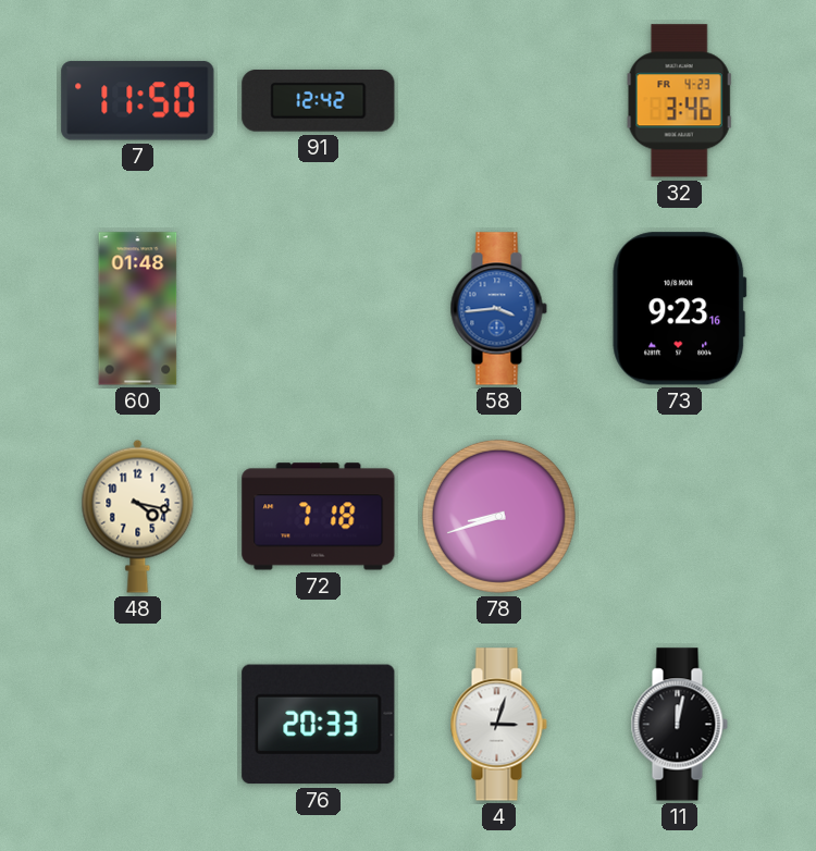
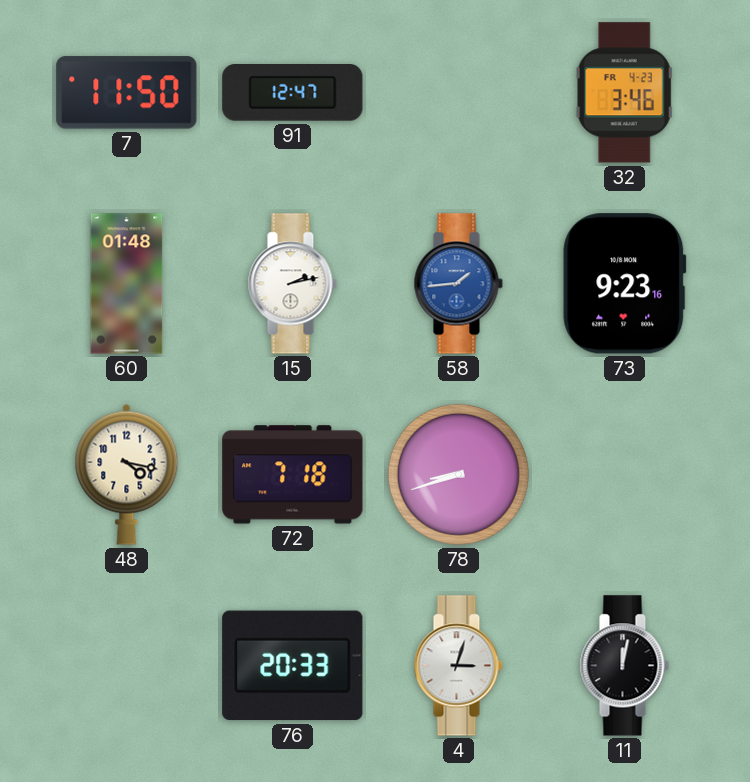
91: 12:42 -> 12:47
15: none -> 2:13
58: 3:44 -> 1:44
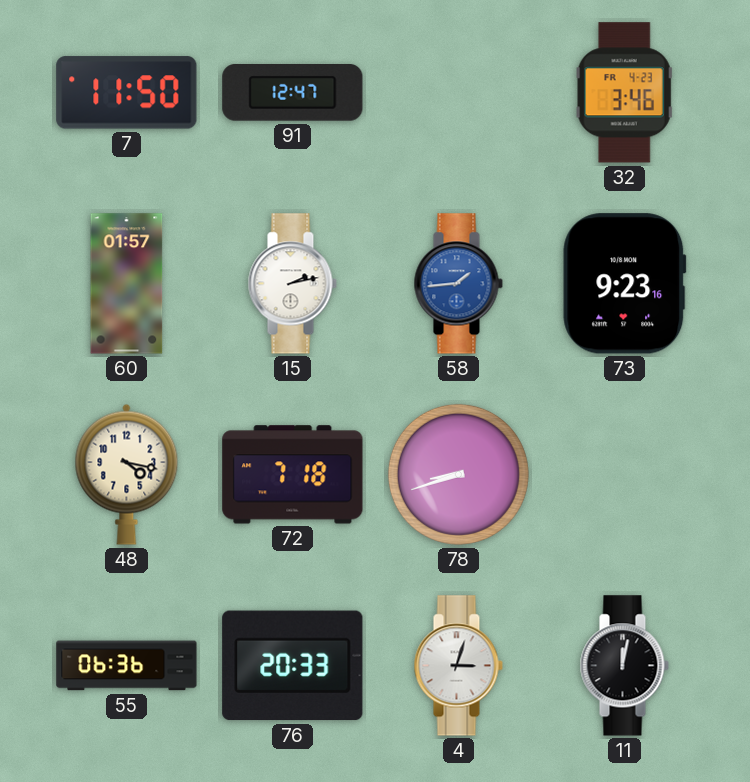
60: 01:48 -> 01:57
55: none -> 06:36
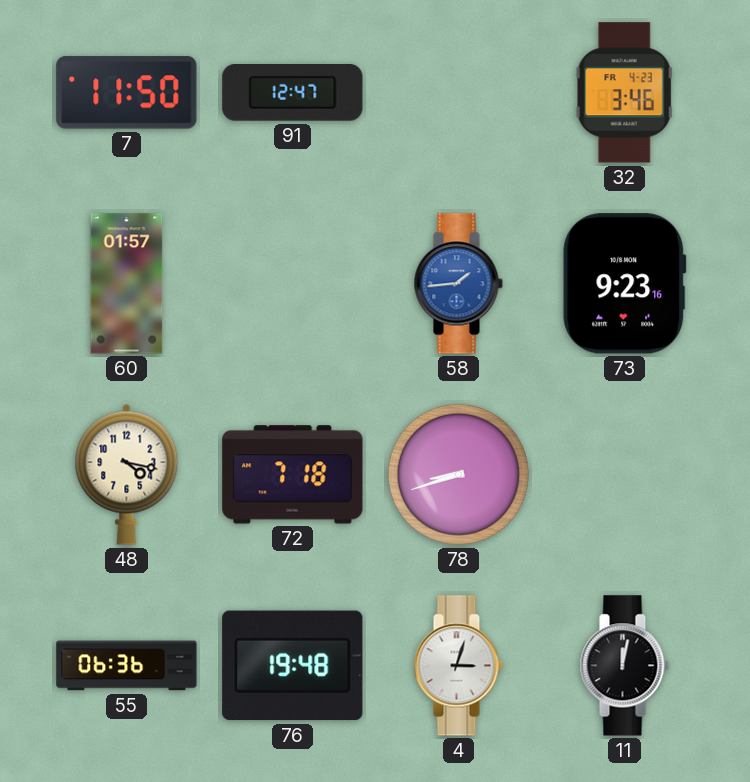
15: 2:13 -> none
76: 20:33 -> 19:48
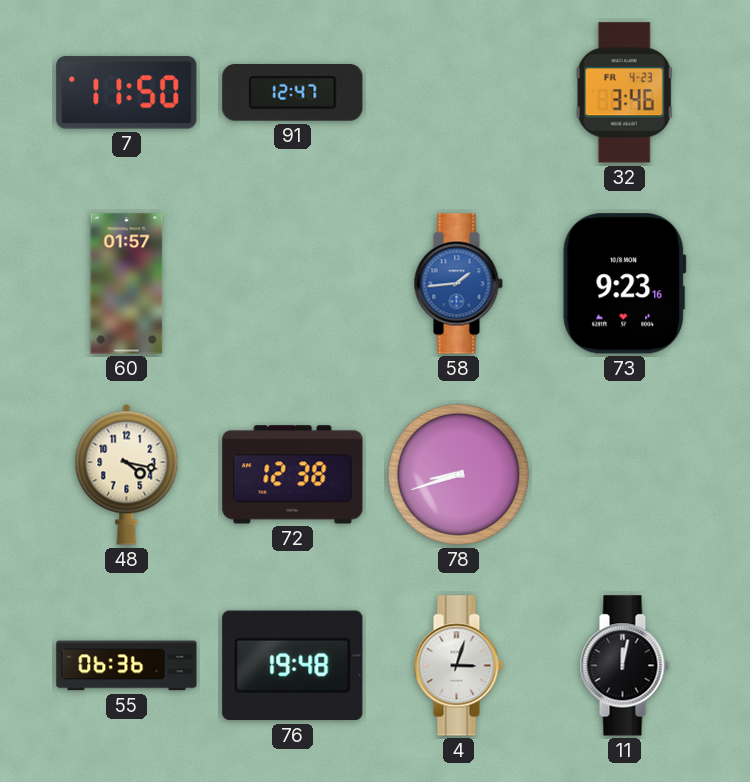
72: 7:18 -> 12:38
